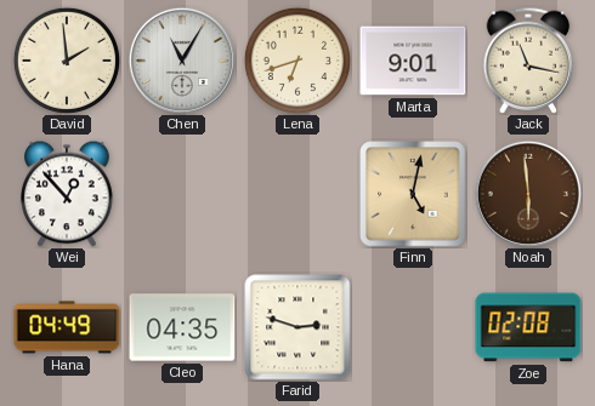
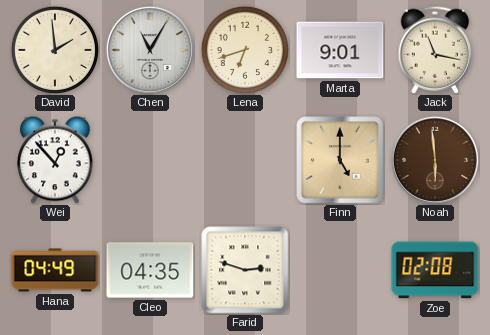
Finn: 5:02 -> 5:00
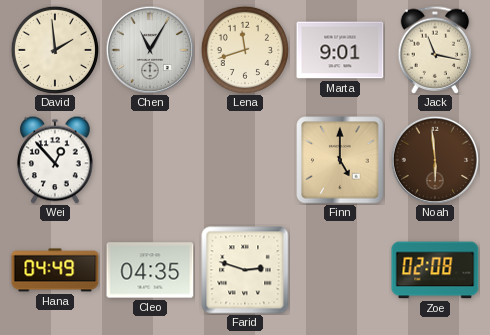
Lena: 6:42 -> 11:42
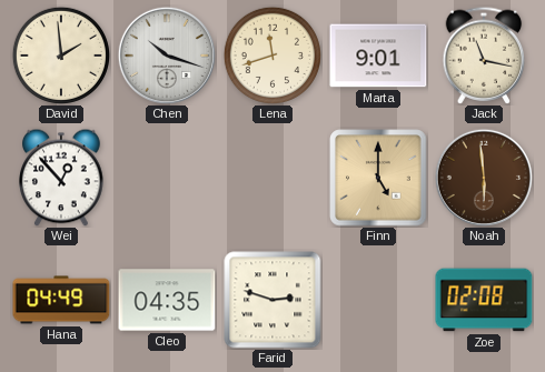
Chen: 11:05 -> 10:18
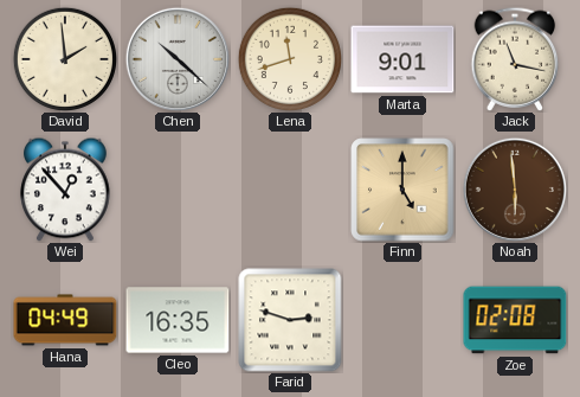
Chen: 10:18 -> 10:22
Cleo: 04:35 -> 16:35
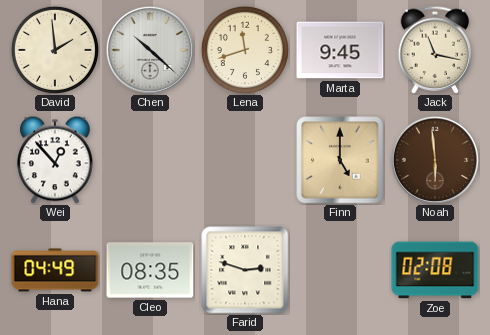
Marta: 9:01 -> 9:45
Cleo: 16:35 -> 08:35
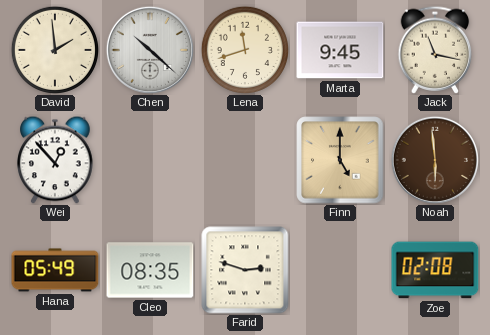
Hana: 04:49 -> 05:49
